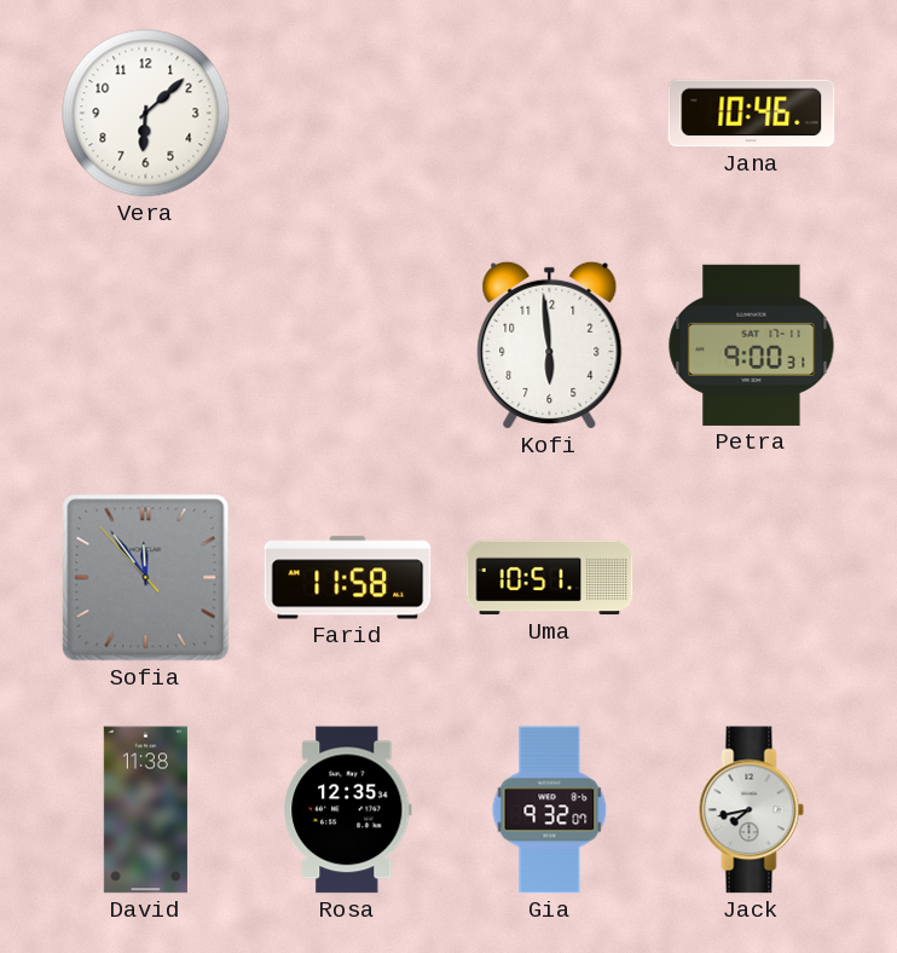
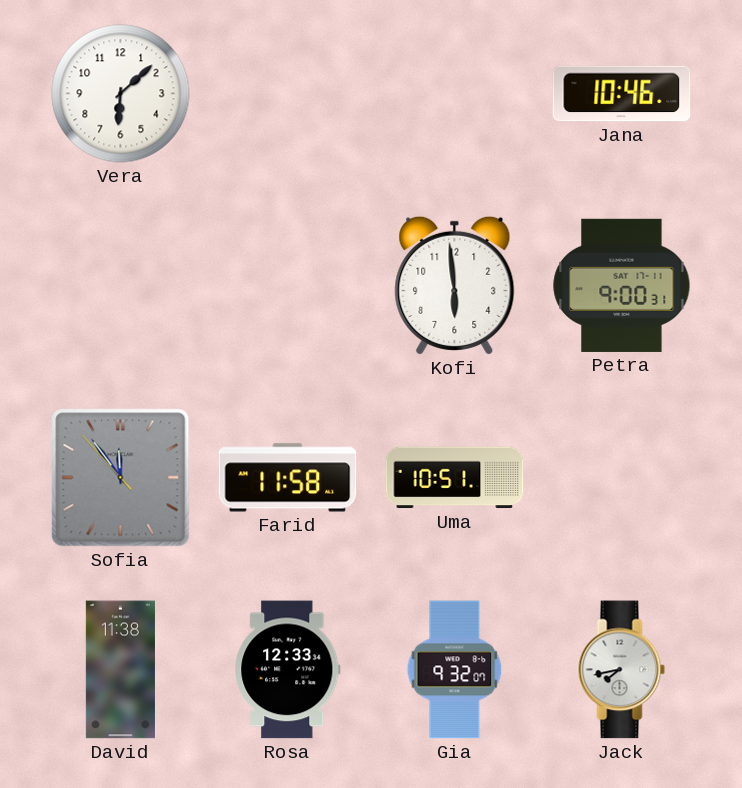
Rosa: 12:35 -> 12:33
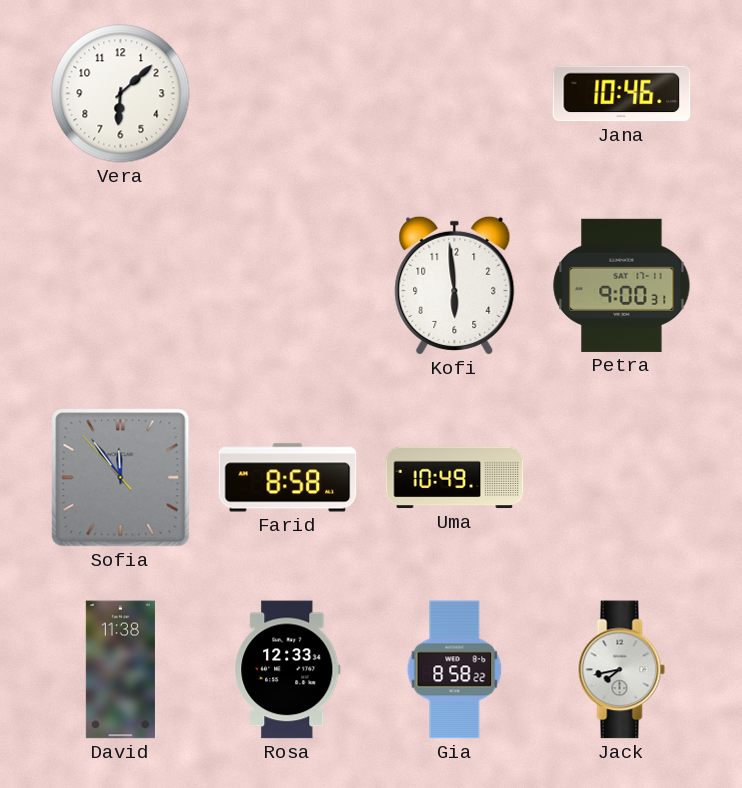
Farid: 11:58 -> 8:58
Uma: 10:51 -> 10:49
Gia: 9:32 -> 8:58
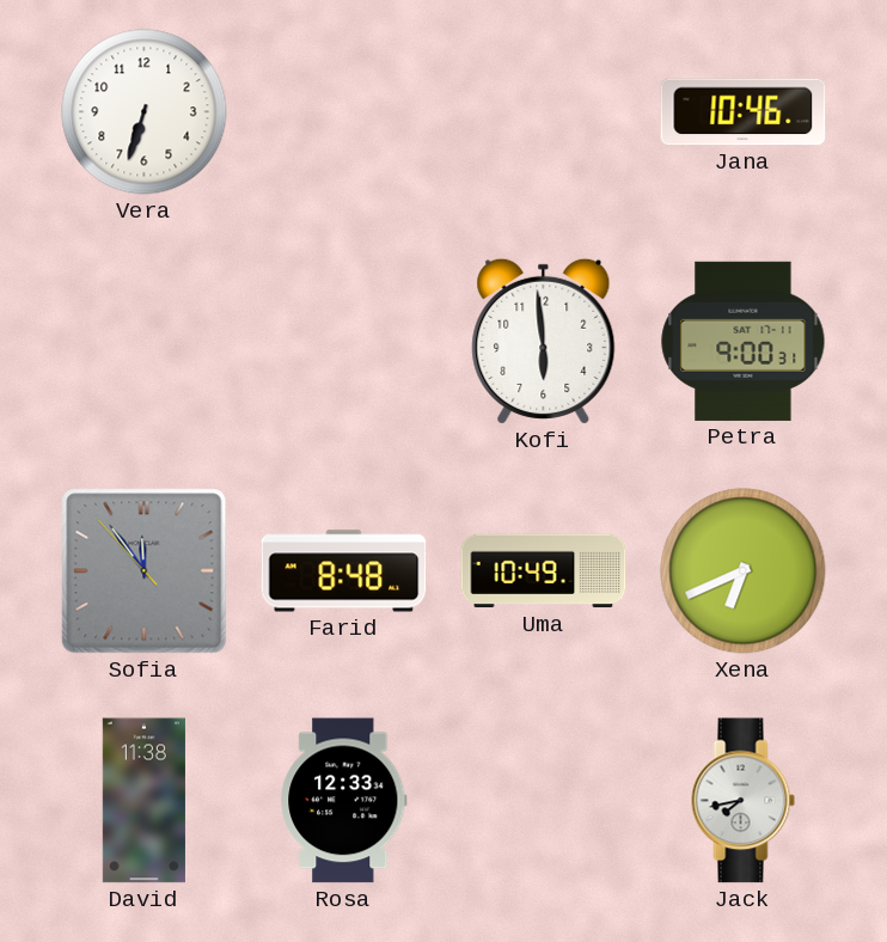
Vera: 6:08 -> 6:33
Farid: 8:58 -> 8:48
Xena: none -> 6:41
Gia: 8:58 -> none
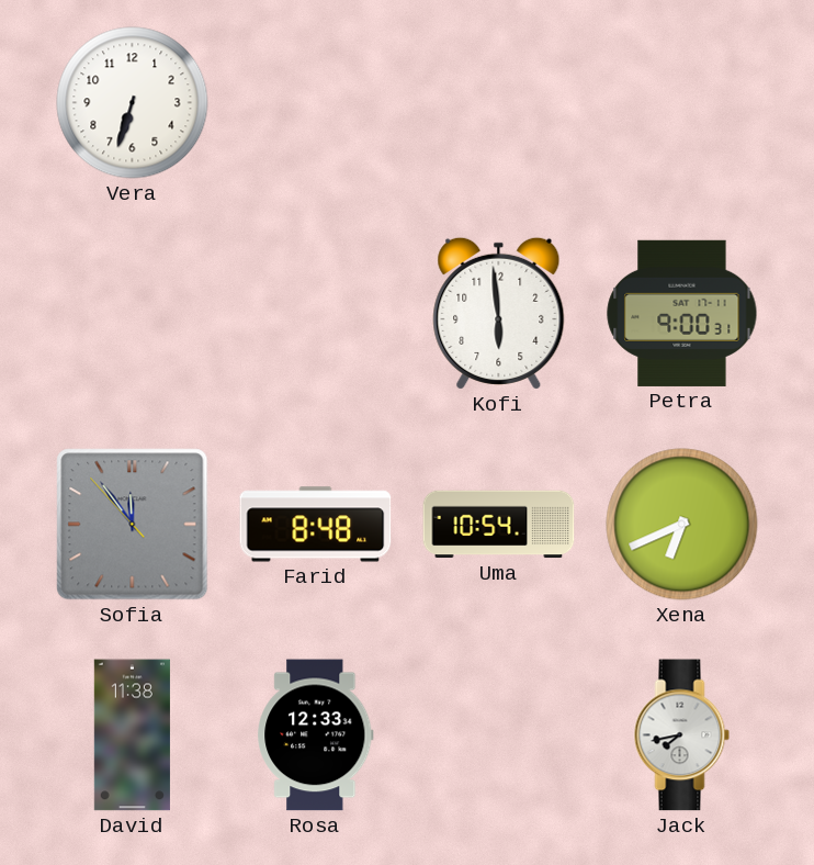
Jana: 10:46 -> none
Uma: 10:49 -> 10:54
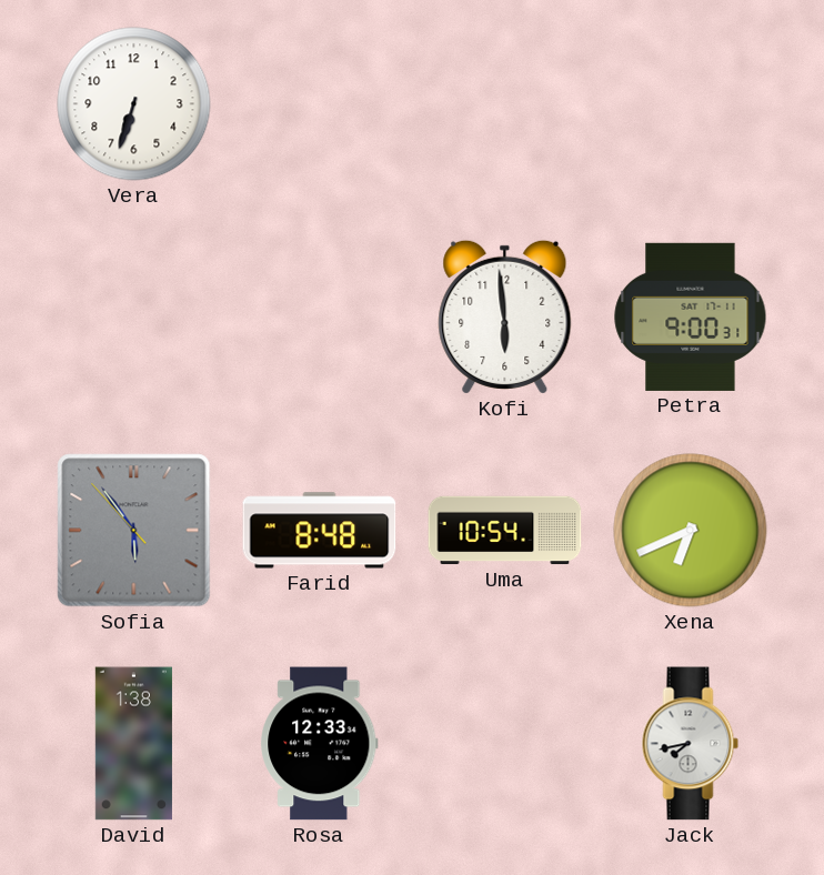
Sofia: 11:53 -> 5:53
David: 11:38 -> 1:38
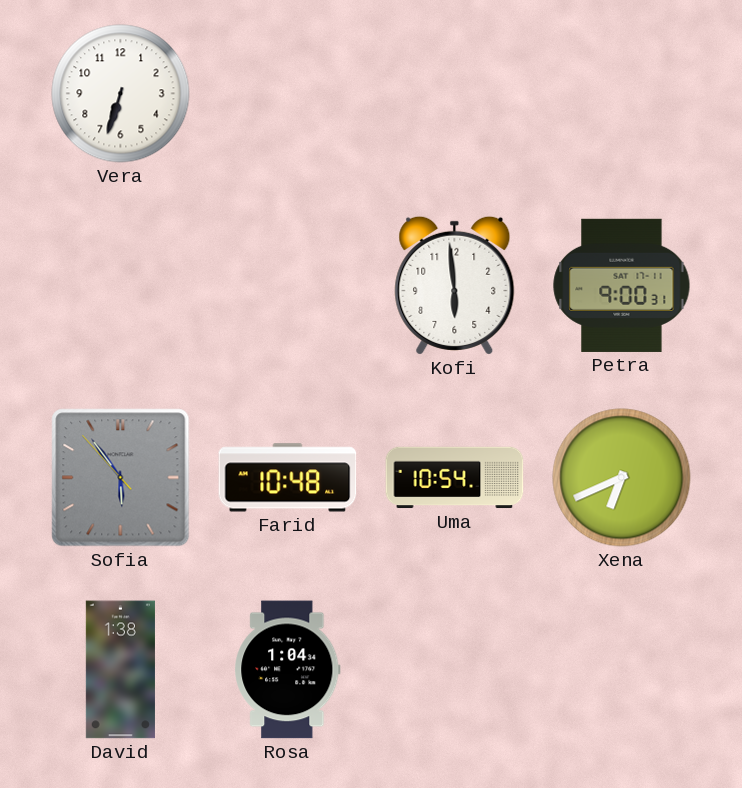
Farid: 8:48 -> 10:48
Rosa: 12:33 -> 1:04
Jack: 7:43 -> none
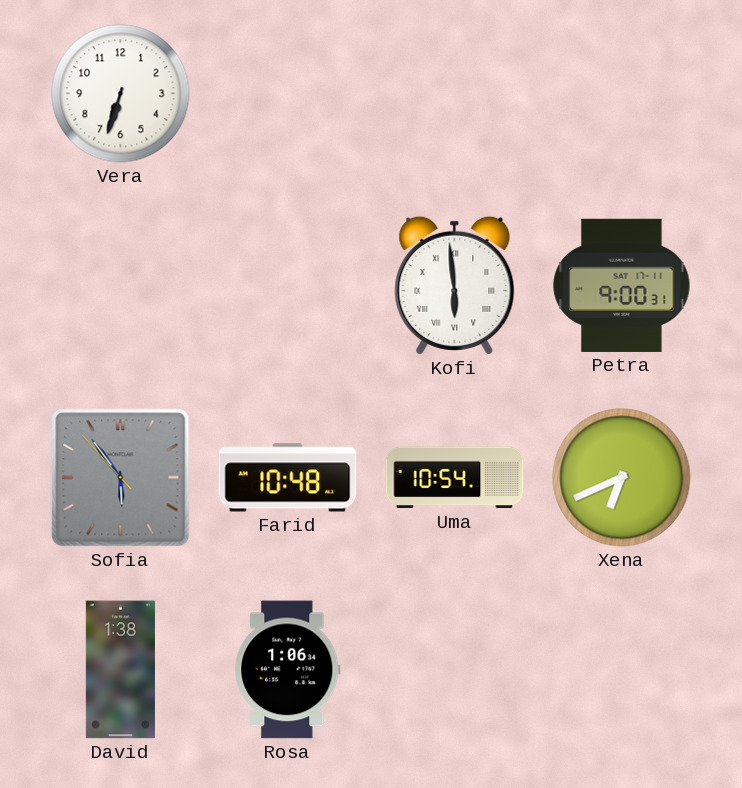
Kofi numerals: Arabic -> Roman
Rosa: 1:04 -> 1:06
